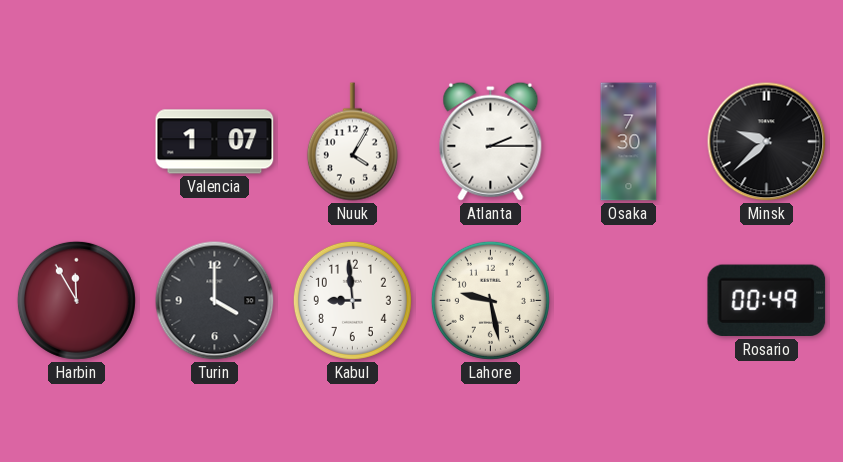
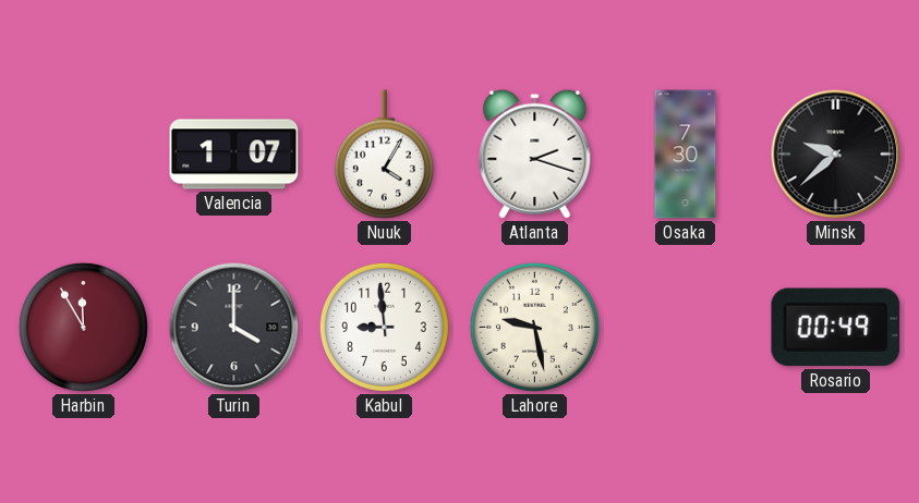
Atlanta: 2:15 -> 2:18
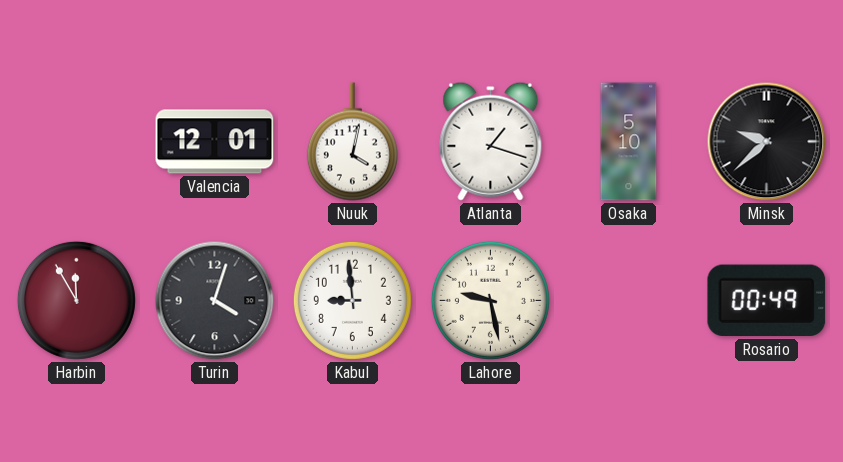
Valencia: 1:07 -> 12:01
Nuuk: 4:05 -> 4:02
Atlanta: 2:18 -> 1:18
Osaka: 7:30 -> 5:10
Turin: 4:00 -> 4:03
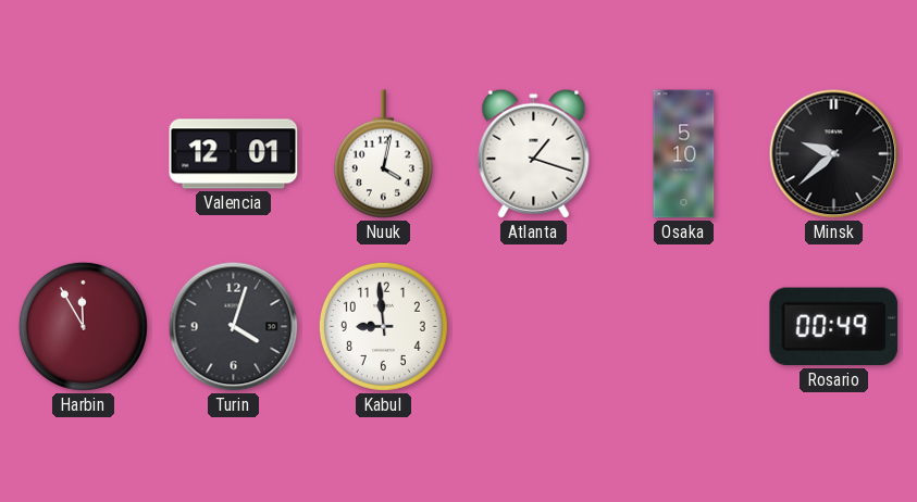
Lahore: 9:28 -> none
